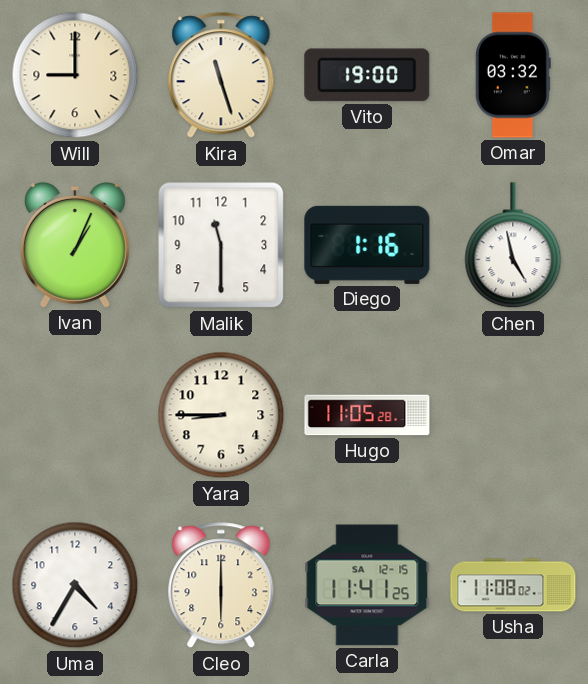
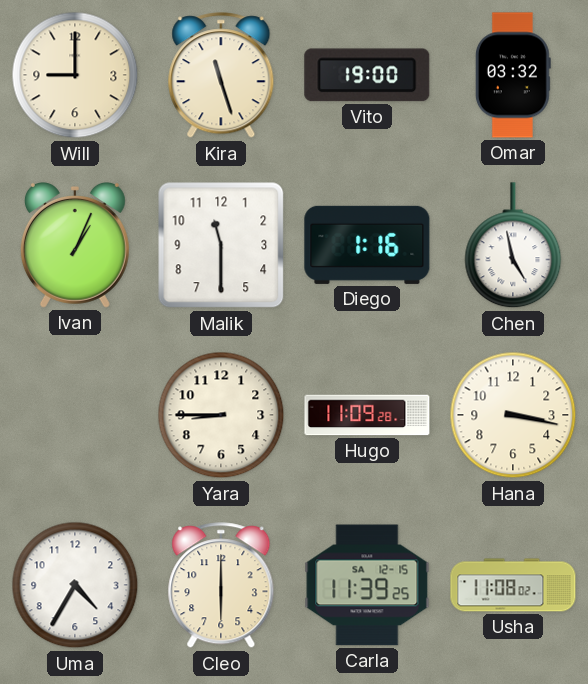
Hugo: 11:05 -> 11:09
Hana: none -> 3:17
Carla: 11:41 -> 11:39
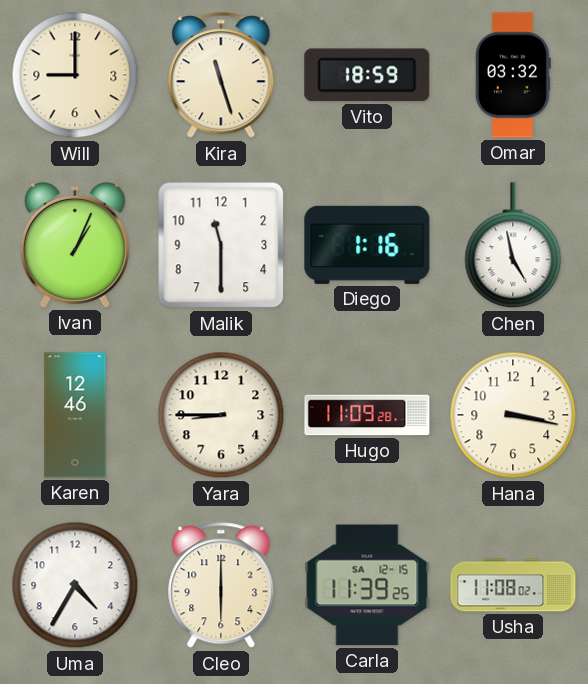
Vito: 19:00 -> 18:59
Karen: none -> 12:46
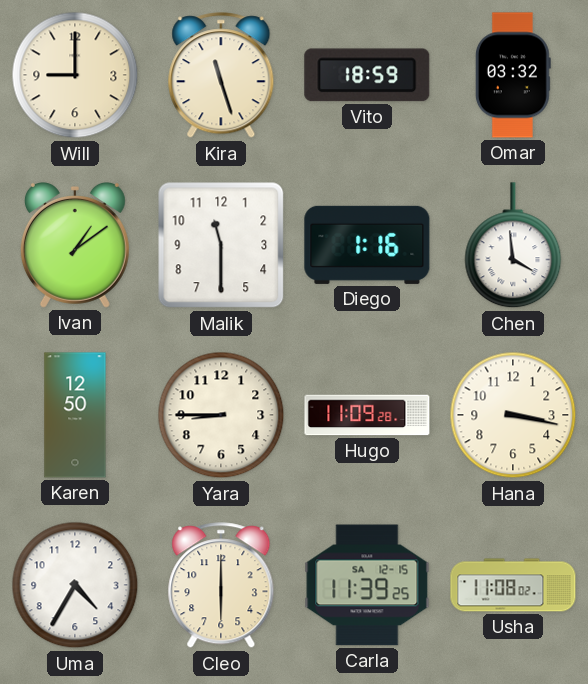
Ivan: 1:04 -> 1:09
Chen: 4:58 -> 3:59
Karen: 12:46 -> 12:50
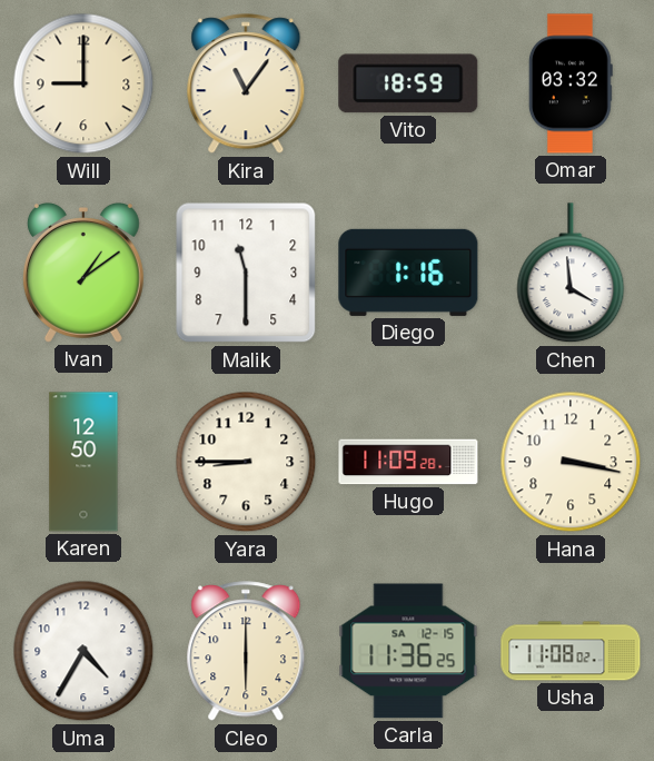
Kira: 11:27 -> 11:06
Carla: 11:39 -> 11:36
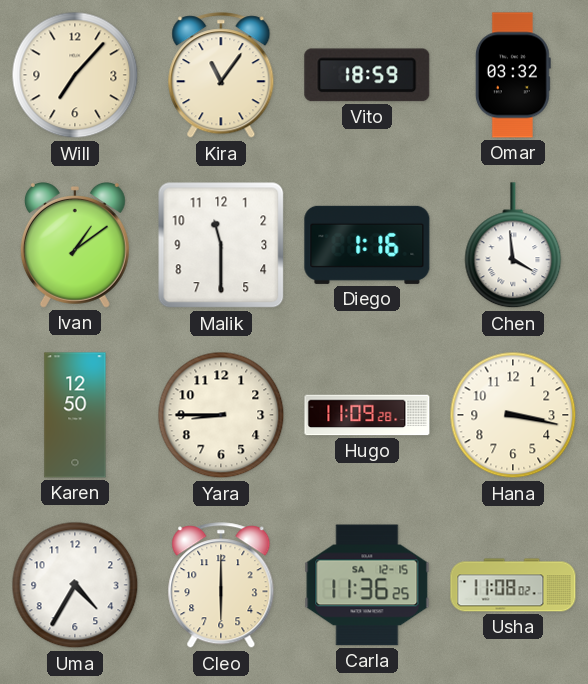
Will: 9:00 -> 7:07
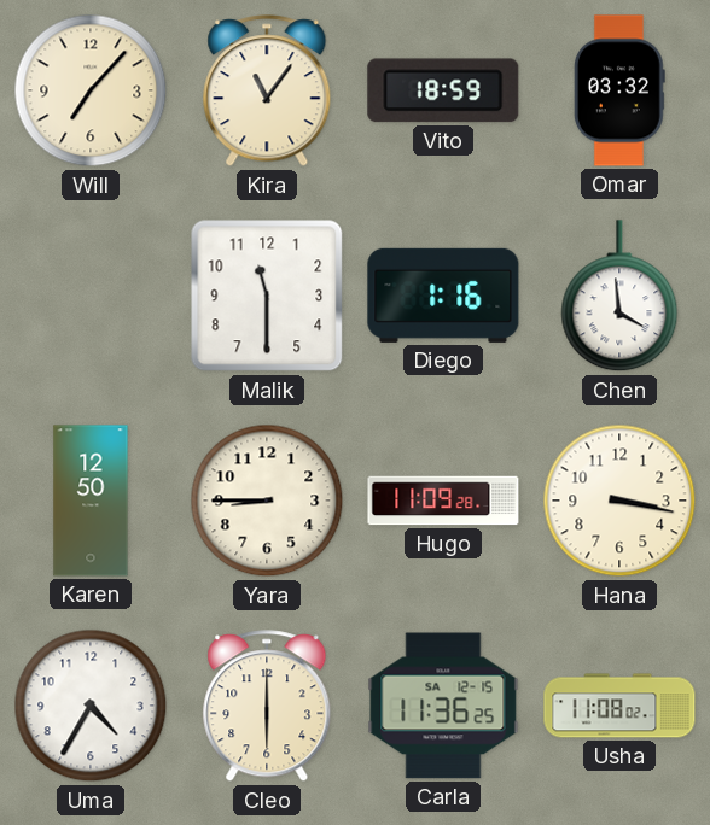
Ivan: 1:09 -> none
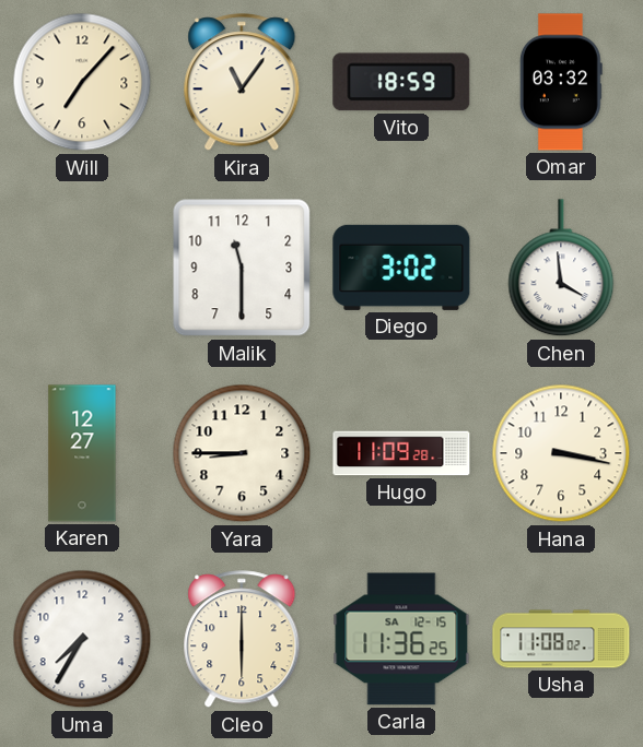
Diego: 1:16 -> 3:02
Karen: 12:50 -> 12:27
Uma: 4:35 -> 7:35
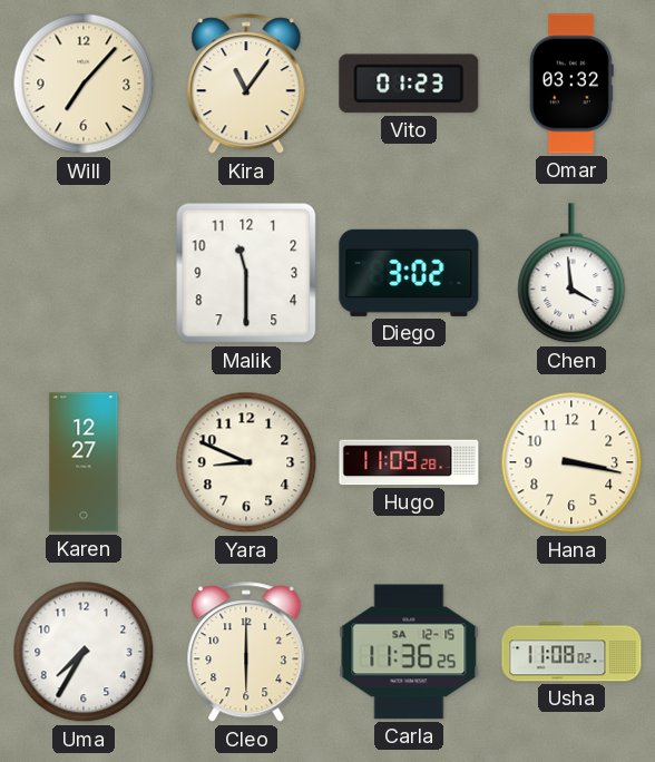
Vito: 18:59 -> 01:23
Yara: 8:45 -> 8:49
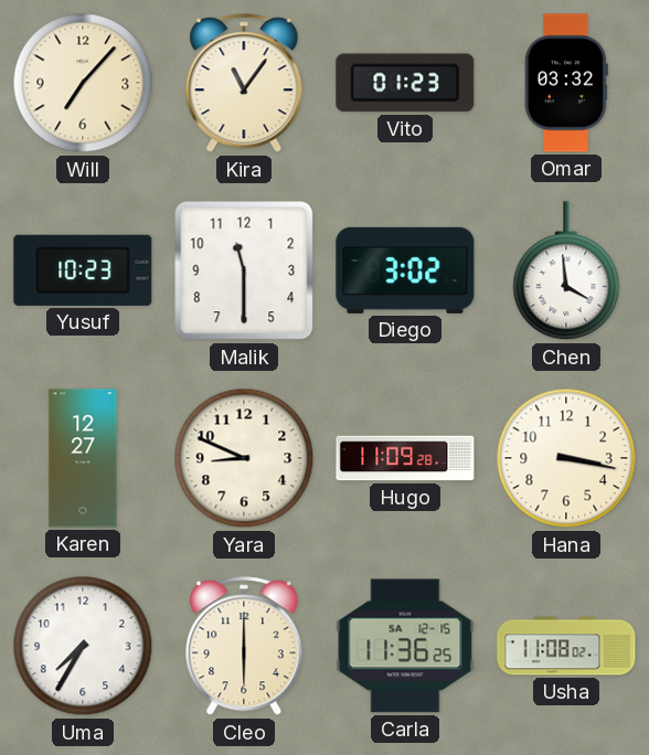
Yusuf: none -> 10:23
